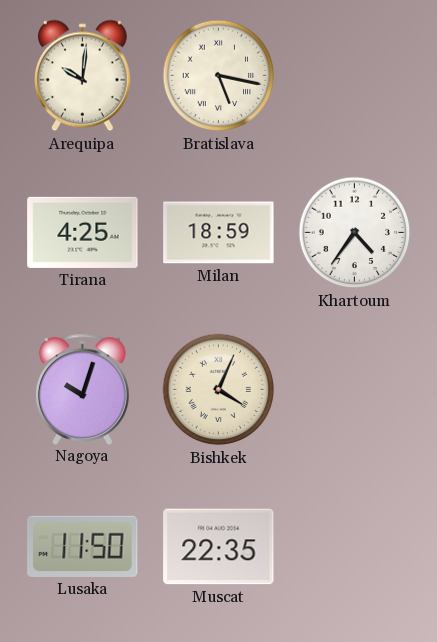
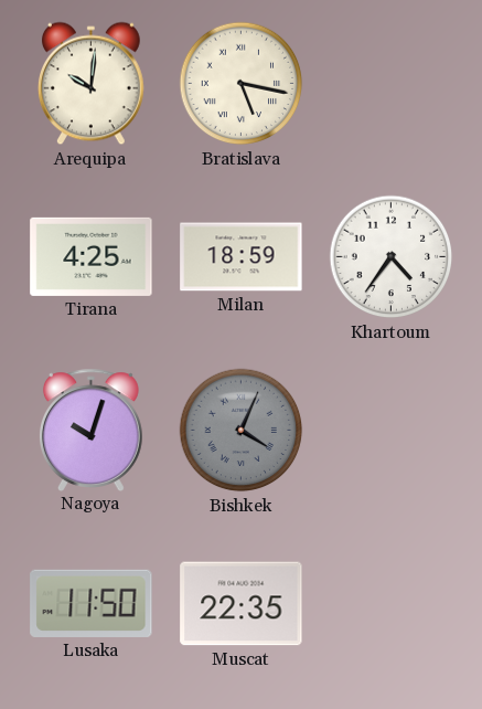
Bishkek dial: cream -> grey
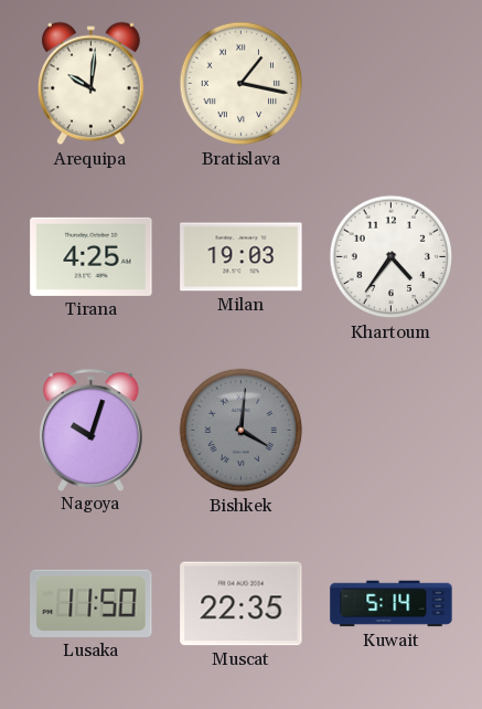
Bratislava: 5:17 -> 1:17
Milan: 18:59 -> 19:03
Bishkek: 4:04 -> 4:01
Kuwait: none -> 5:14
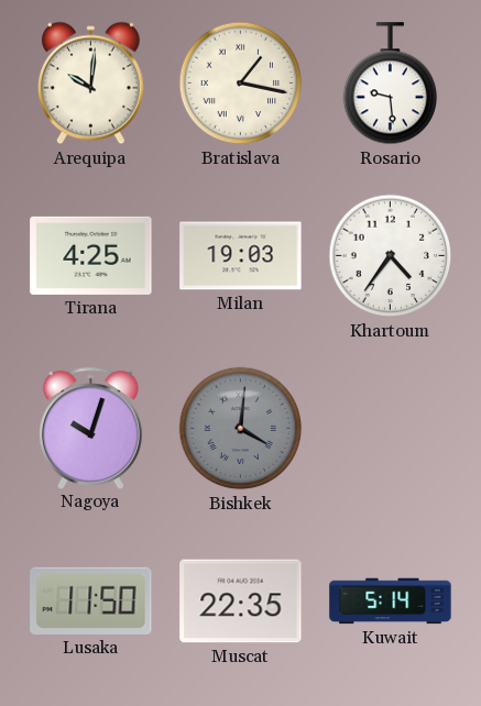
Rosario: none -> 9:29
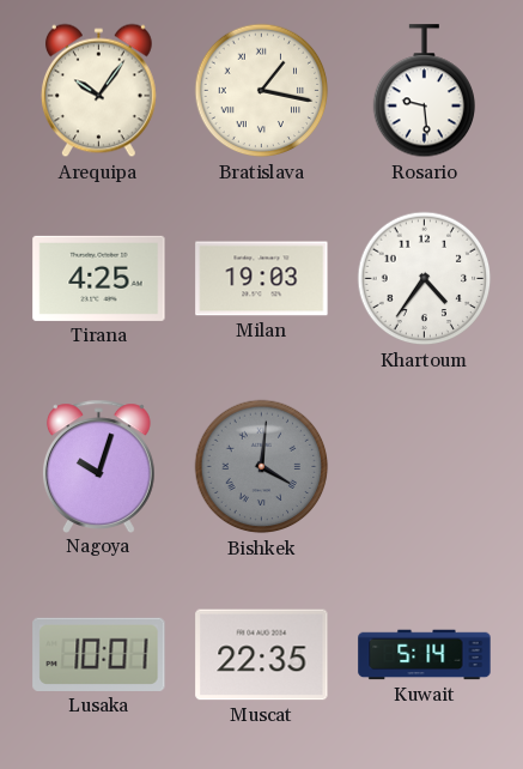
Arequipa: 10:01 -> 10:06
Lusaka: 11:50 -> 10:01
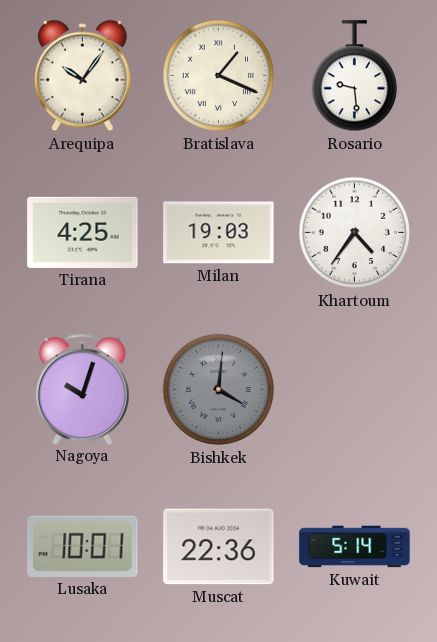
Bratislava: 1:17 -> 1:19
Muscat: 22:35 -> 22:36
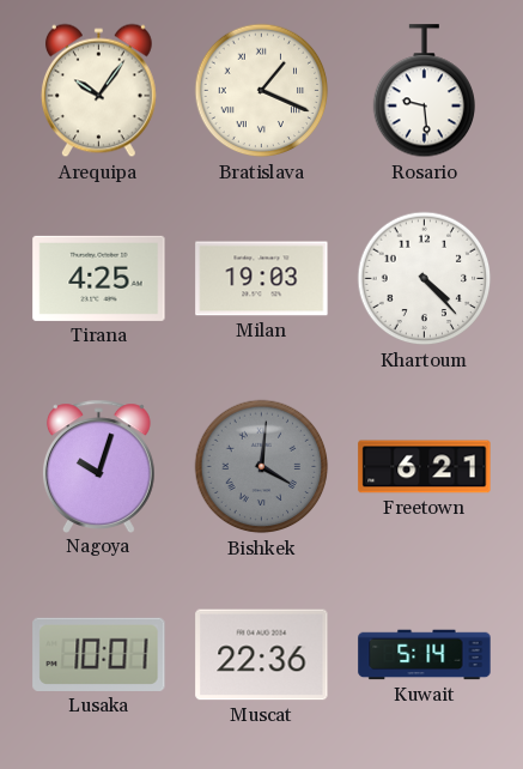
Khartoum: 4:36 -> 4:23
Freetown: none -> 6:21
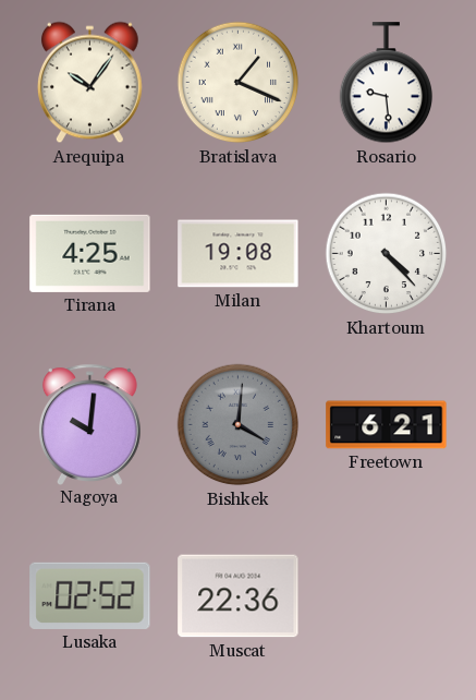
Milan: 19:03 -> 19:08
Nagoya: 10:03 -> 10:01
Lusaka: 10:01 -> 02:52
Kuwait: 5:14 -> none
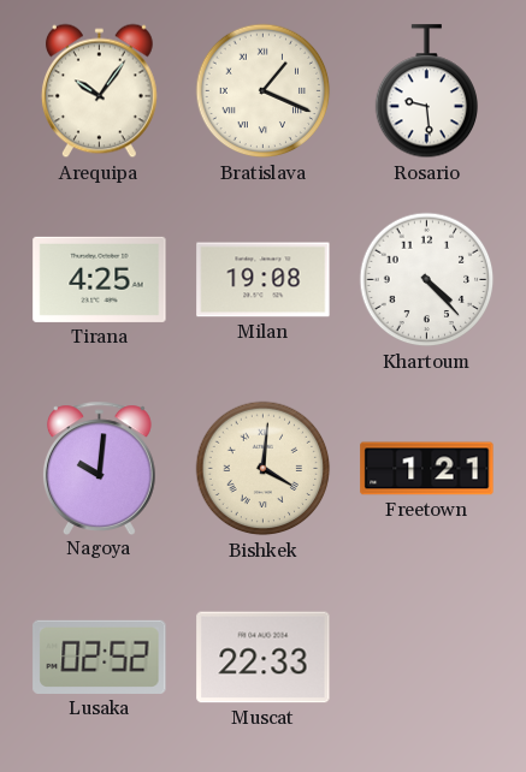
Bishkek dial: grey -> cream
Freetown: 6:21 -> 1:21
Muscat: 22:36 -> 22:33
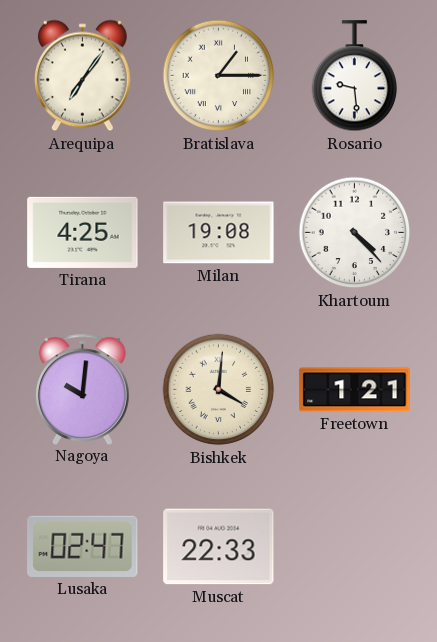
Arequipa: 10:06 -> 7:06
Bratislava: 1:19 -> 1:15
Lusaka: 02:52 -> 02:47
